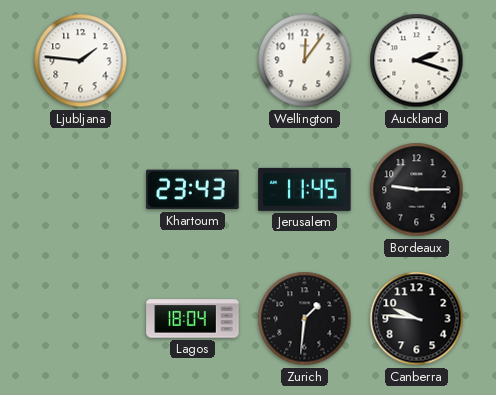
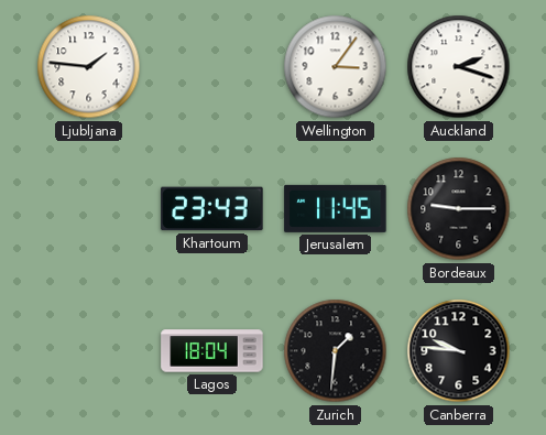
Wellington: 12:06 -> 3:06
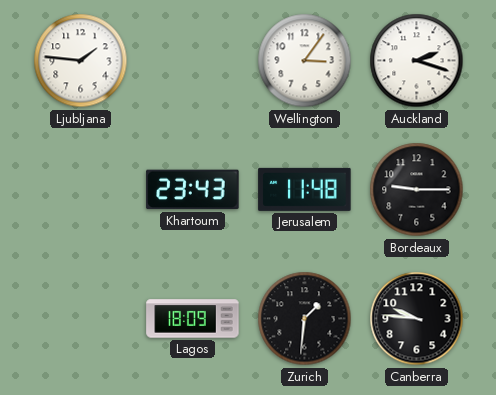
Jerusalem: 11:45 -> 11:48
Lagos: 18:04 -> 18:09
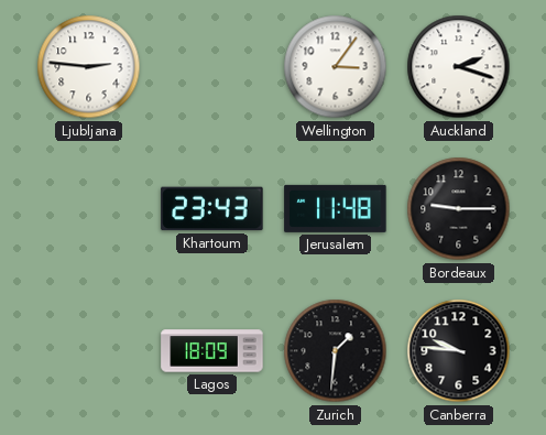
Ljubljana: 1:46 -> 2:46
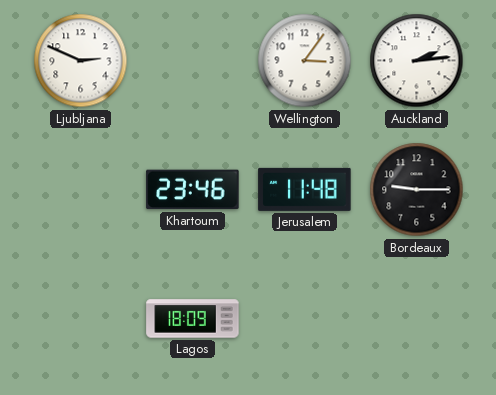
Ljubljana: 2:46 -> 2:49
Auckland: 2:18 -> 2:14
Khartoum: 23:43 -> 23:46
Zurich: 1:31 -> none
Canberra: 9:46 -> none
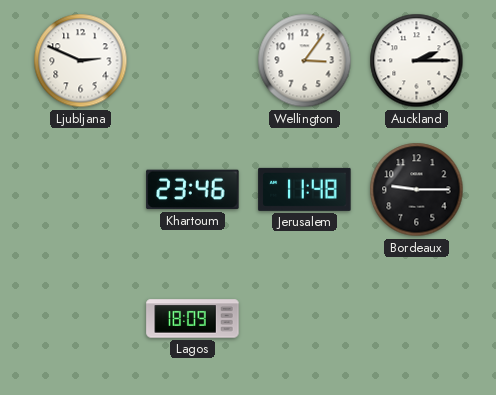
Auckland: 2:14 -> 2:15
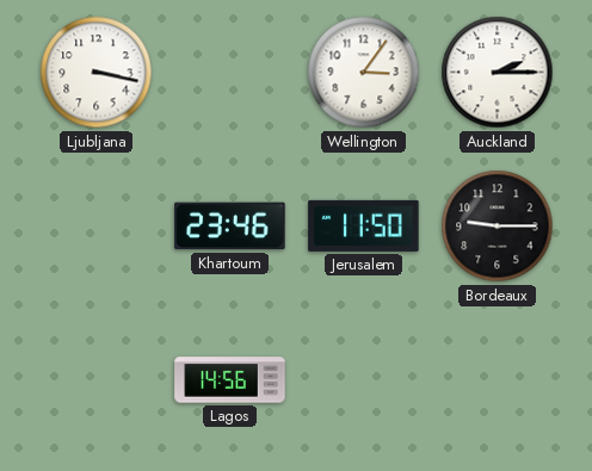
Ljubljana: 2:49 -> 3:17
Jerusalem: 11:48 -> 11:50
Lagos: 18:09 -> 14:56
